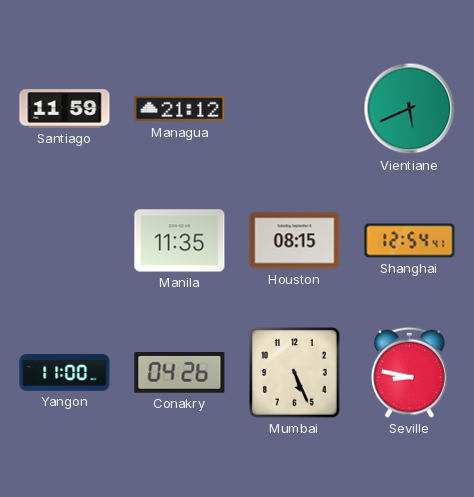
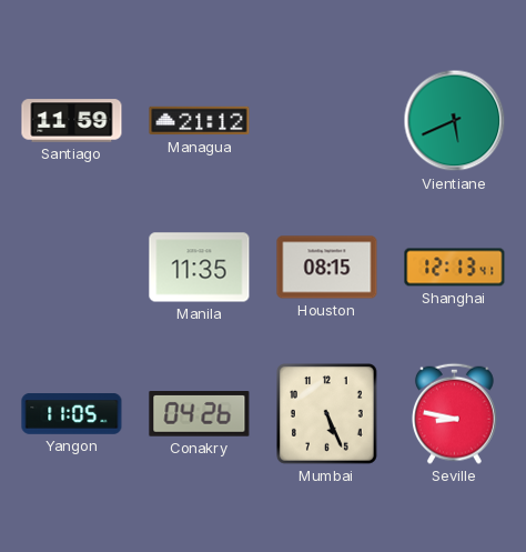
Shanghai: 12:54 -> 12:13
Yangon: 11:00 -> 11:05
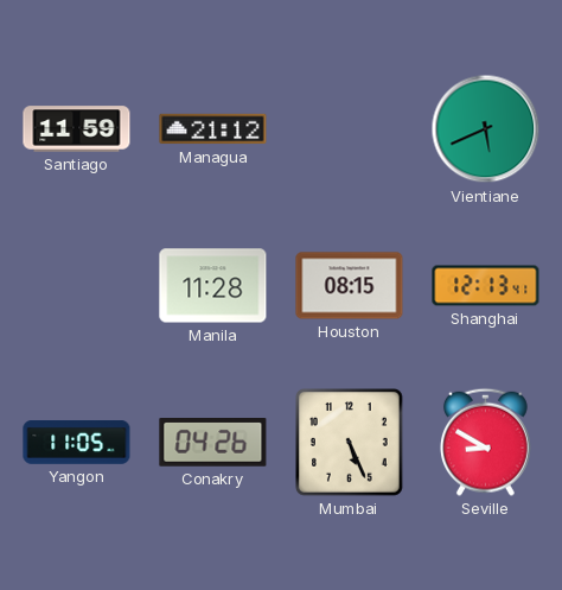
Manila: 11:35 -> 11:28
Seville: 8:47 -> 8:50
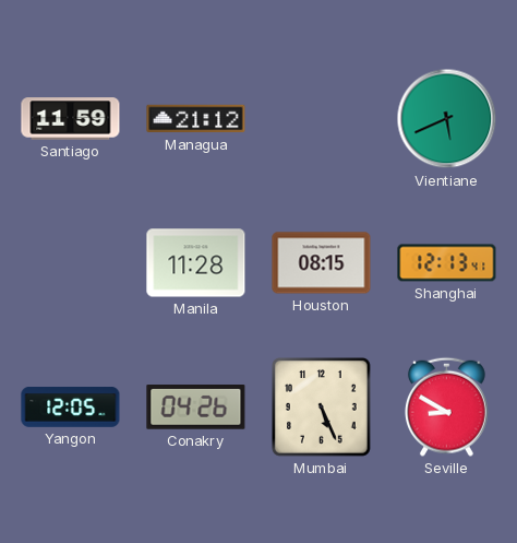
Yangon: 11:05 -> 12:05
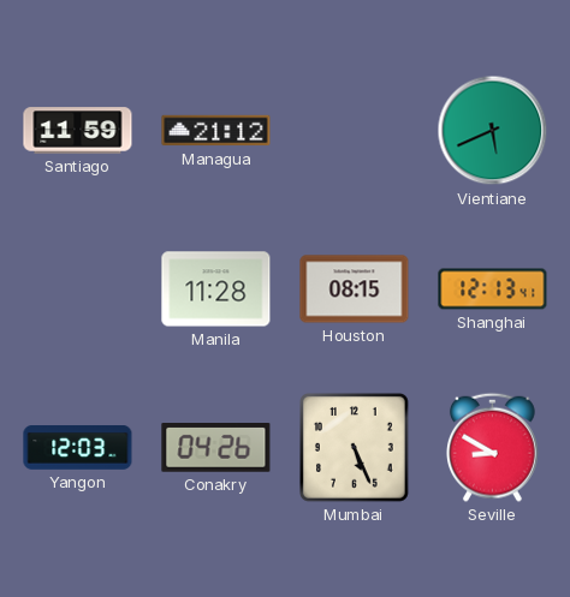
Yangon: 12:05 -> 12:03
